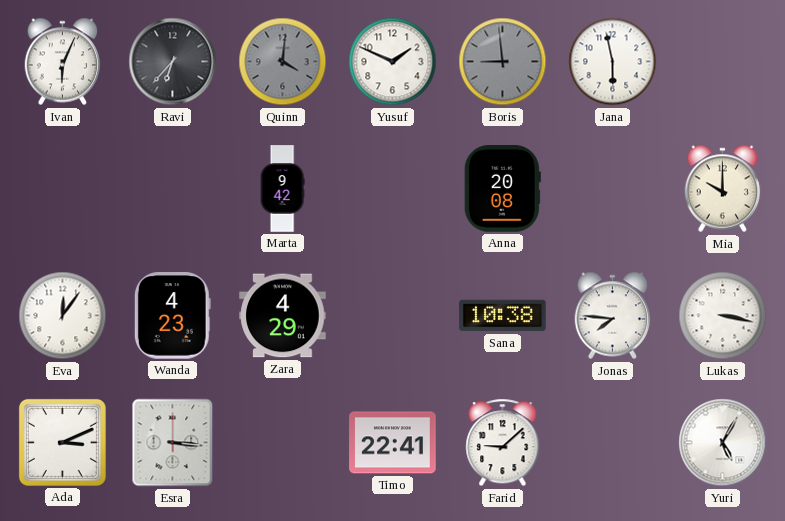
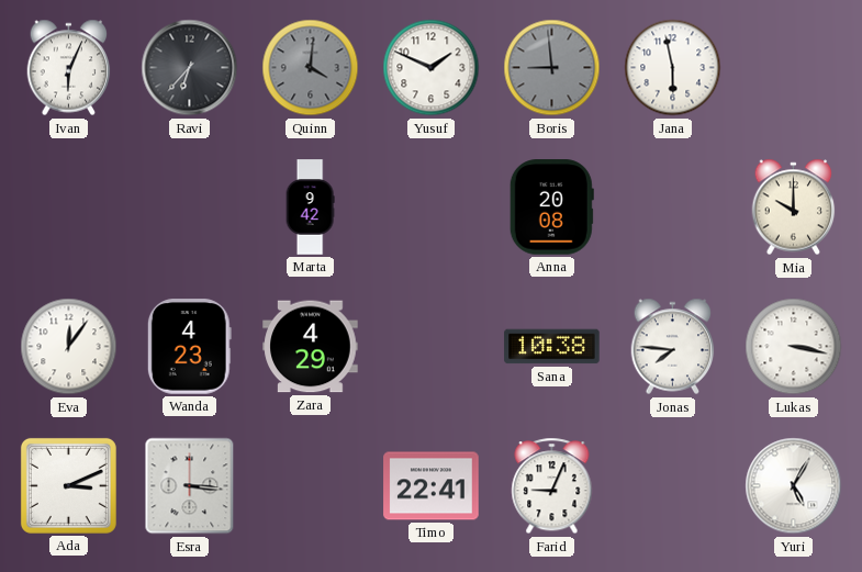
Farid: 9:08 -> 9:04
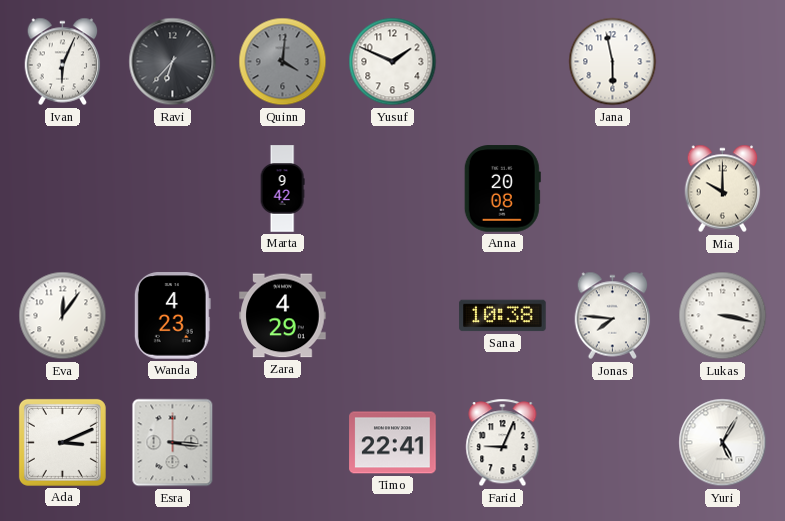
Boris: 8:59 -> none
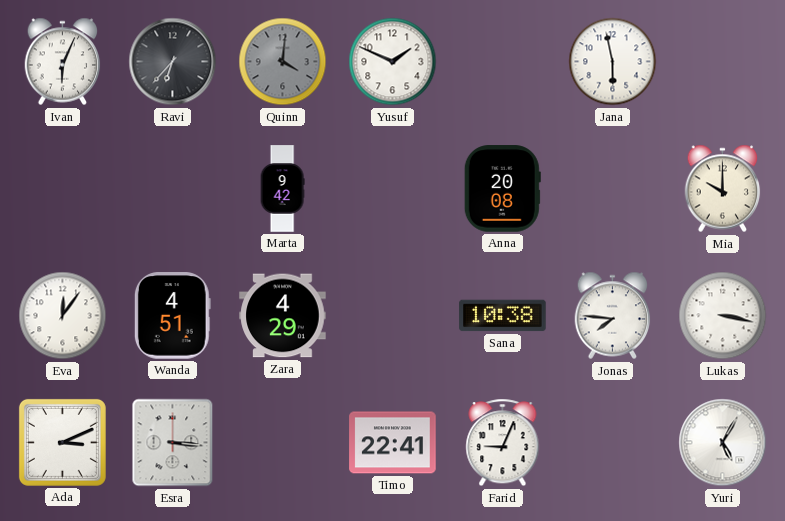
Wanda: 4:23 -> 4:51
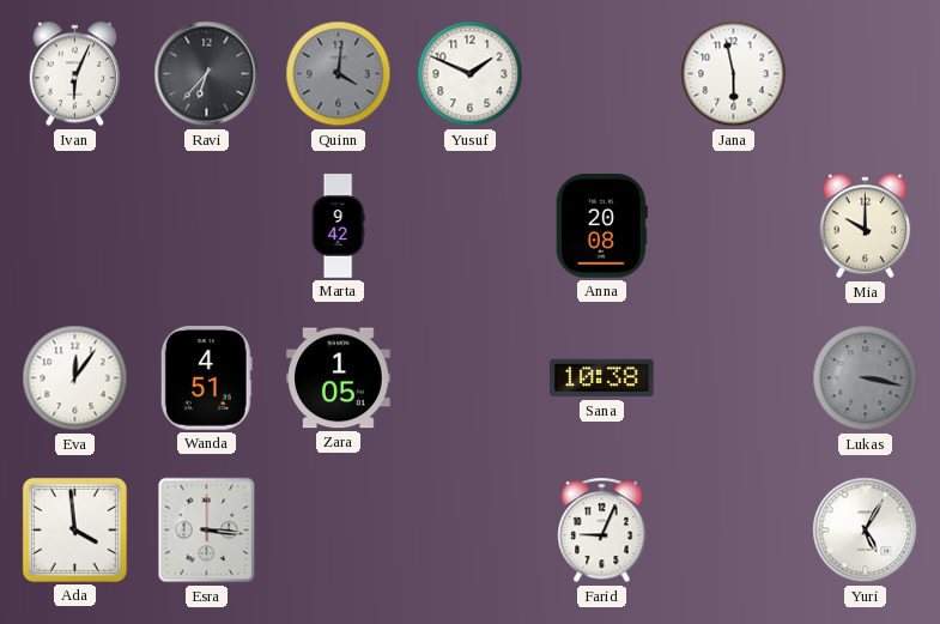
Zara: 4:29 -> 1:05
Jonas: 7:46 -> none
Lukas dial: white -> grey
Ada: 3:11 -> 3:59
Timo: 22:41 -> none
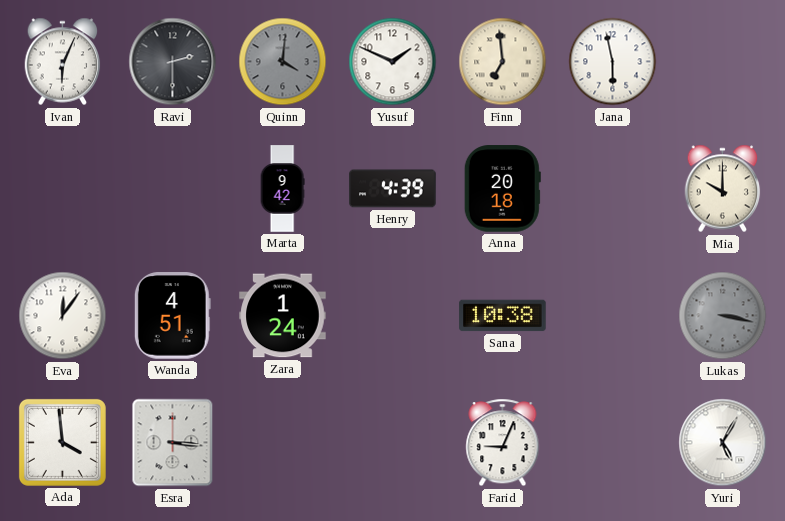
Ravi: 6:37 -> 2:30
Finn: none -> 6:59
Henry: none -> 4:39
Anna: 20:08 -> 20:18
Zara: 1:05 -> 1:24
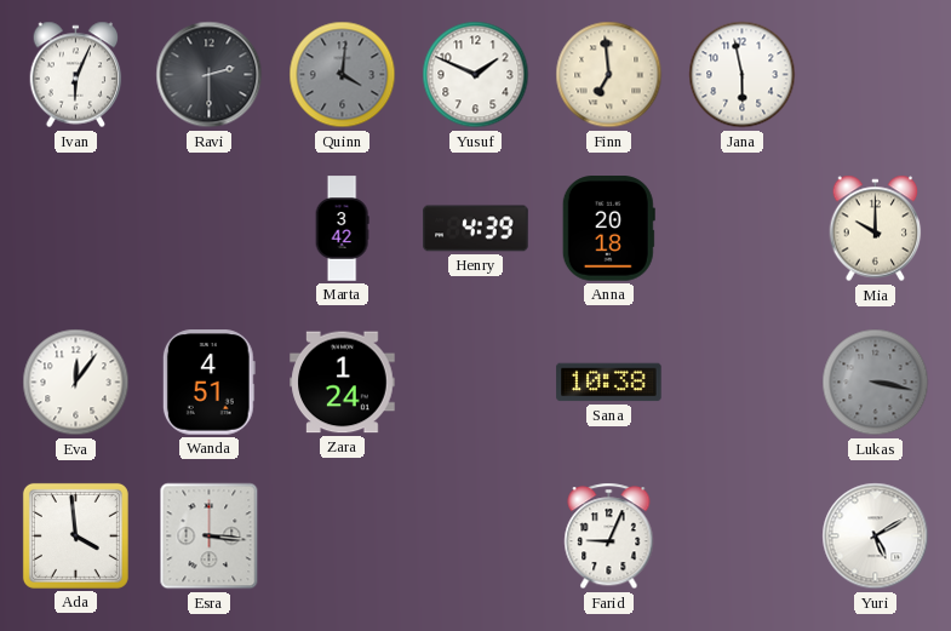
Marta: 9:42 -> 3:42
Yuri: 5:05 -> 5:10
